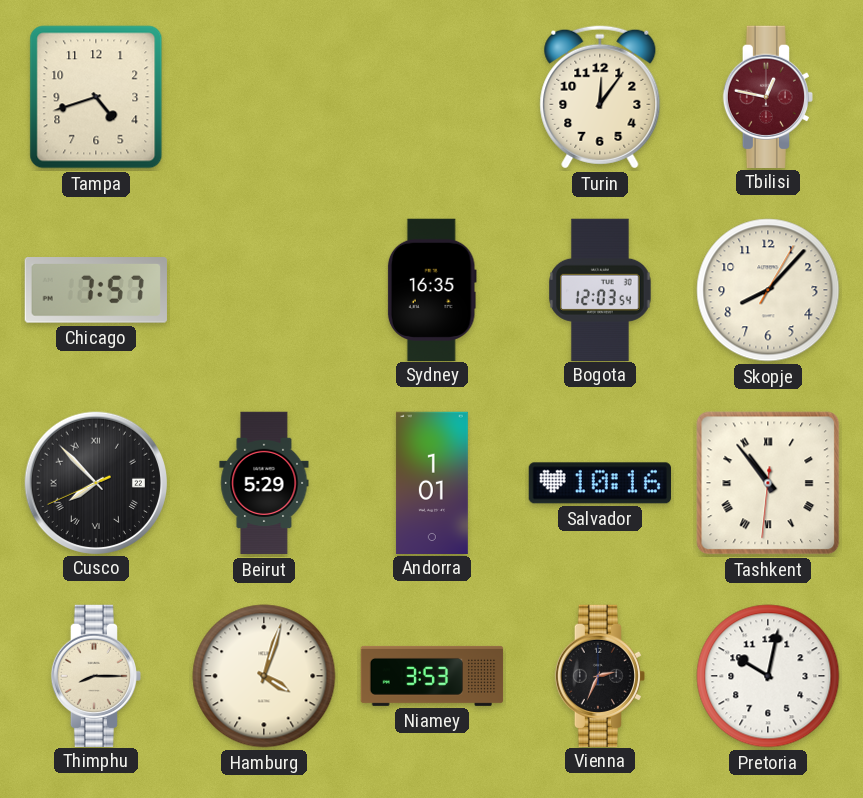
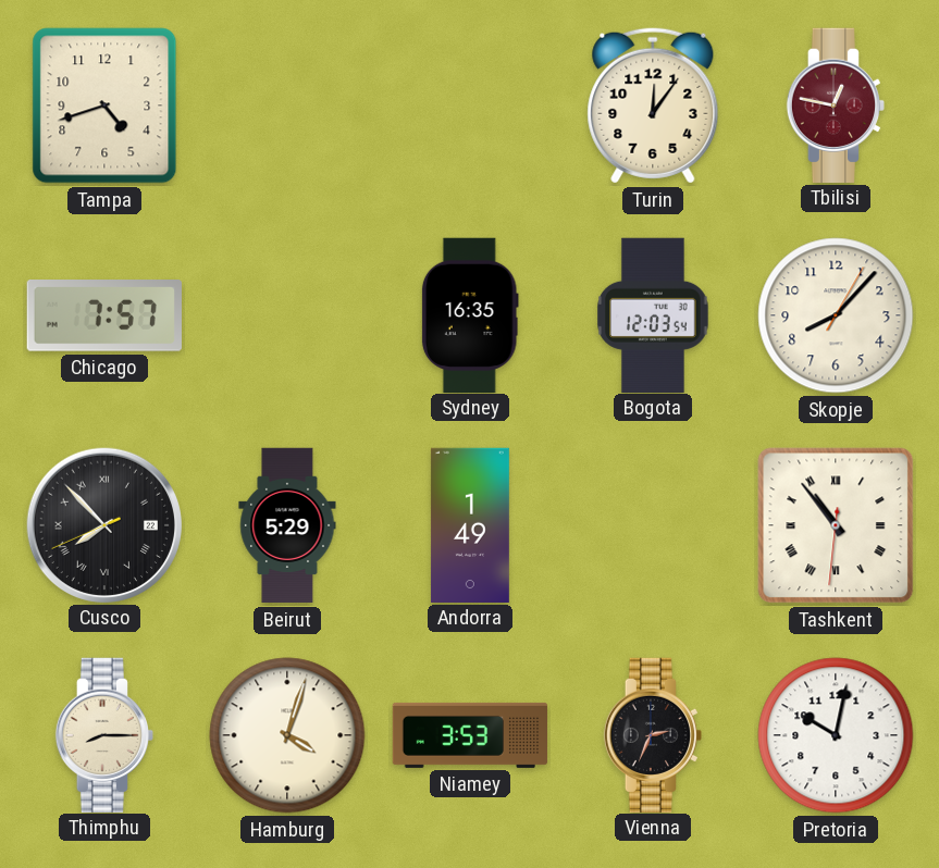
Andorra: 1:01 -> 1:49
Salvador: 10:16 -> none
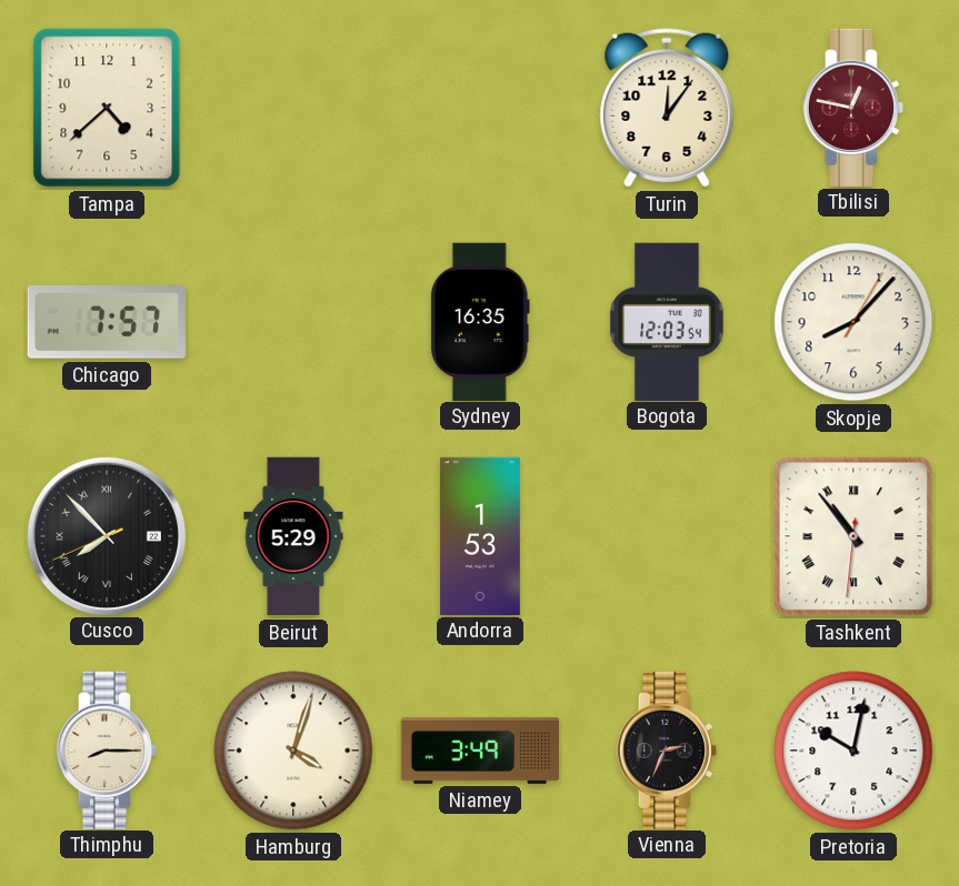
Tampa: 4:42 -> 4:38
Andorra: 1:49 -> 1:53
Niamey: 3:53 -> 3:49
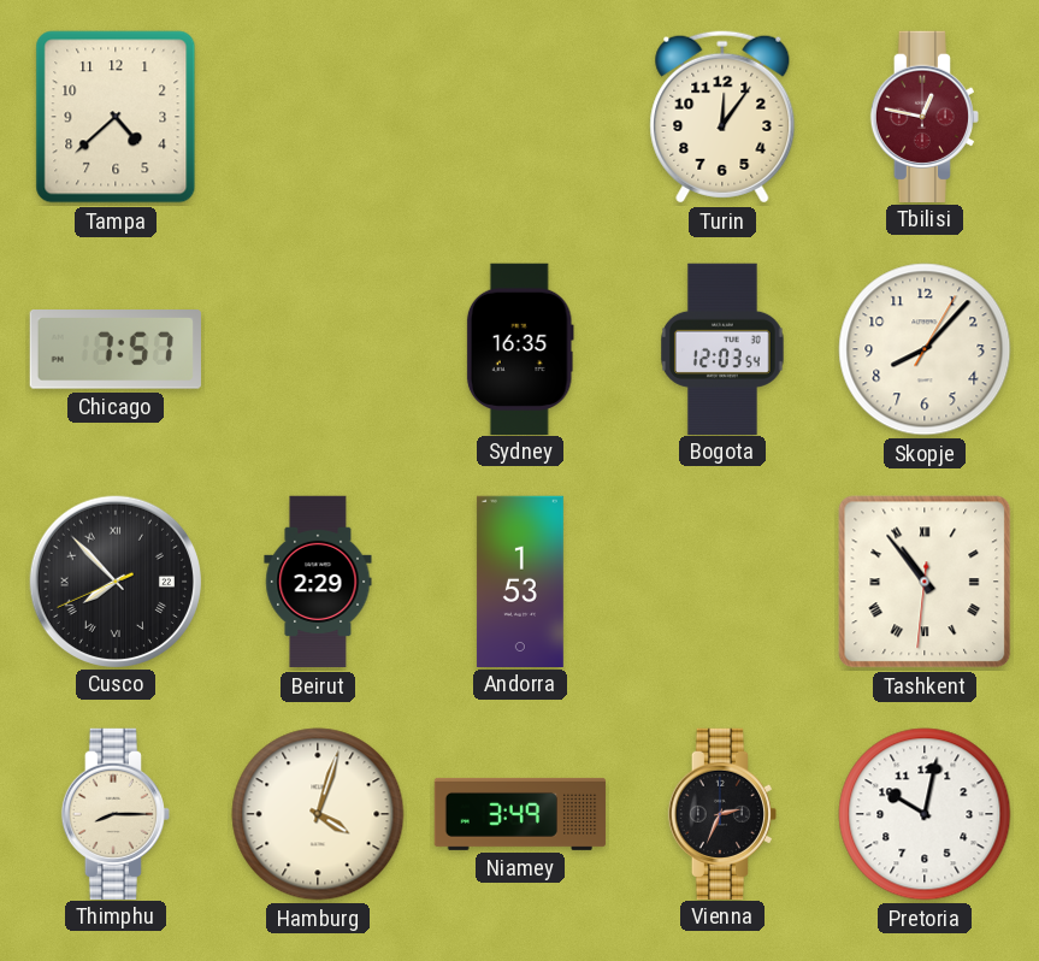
Beirut: 5:29 -> 2:29
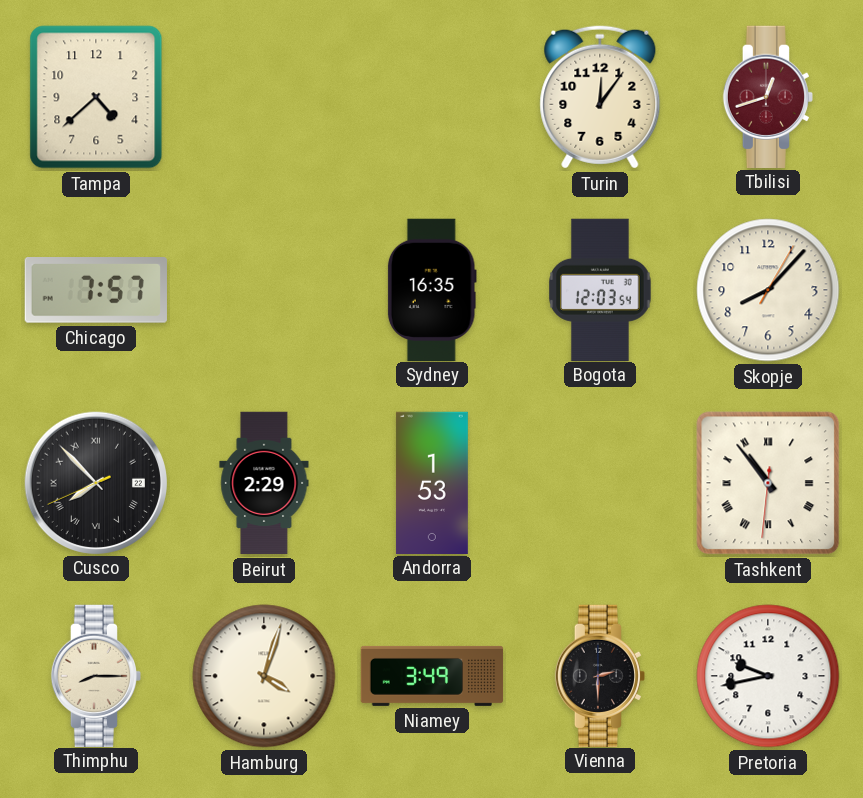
Tbilisi: 12:47 -> 12:42
Vienna: 2:34 -> 2:30
Pretoria: 10:02 -> 9:43
